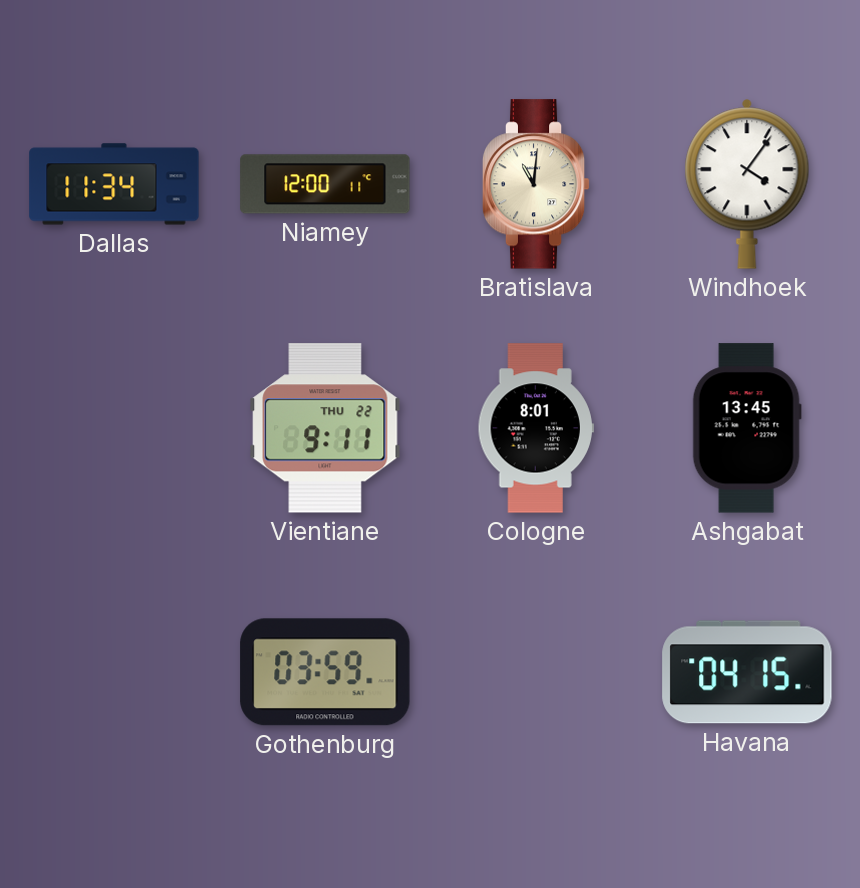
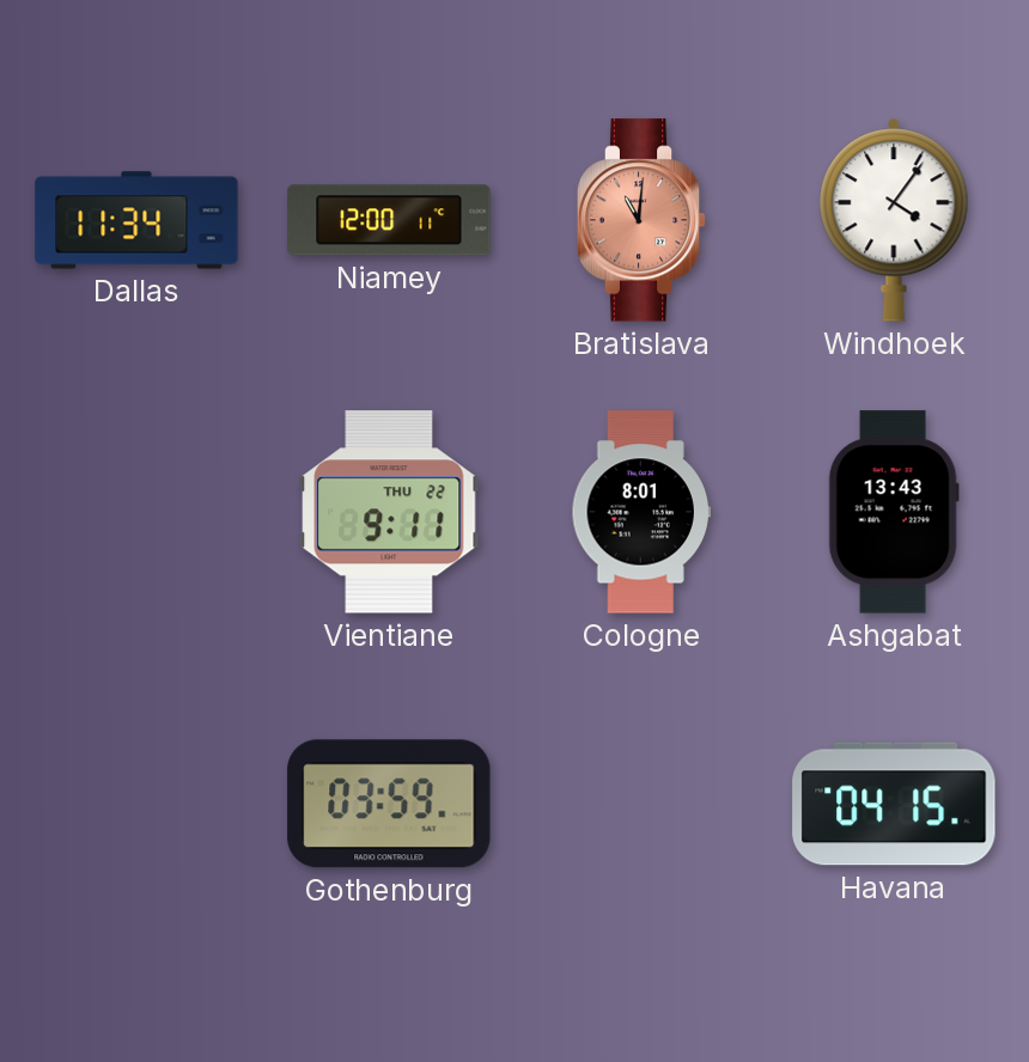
Bratislava dial: cream -> salmon
Ashgabat: 13:45 -> 13:43
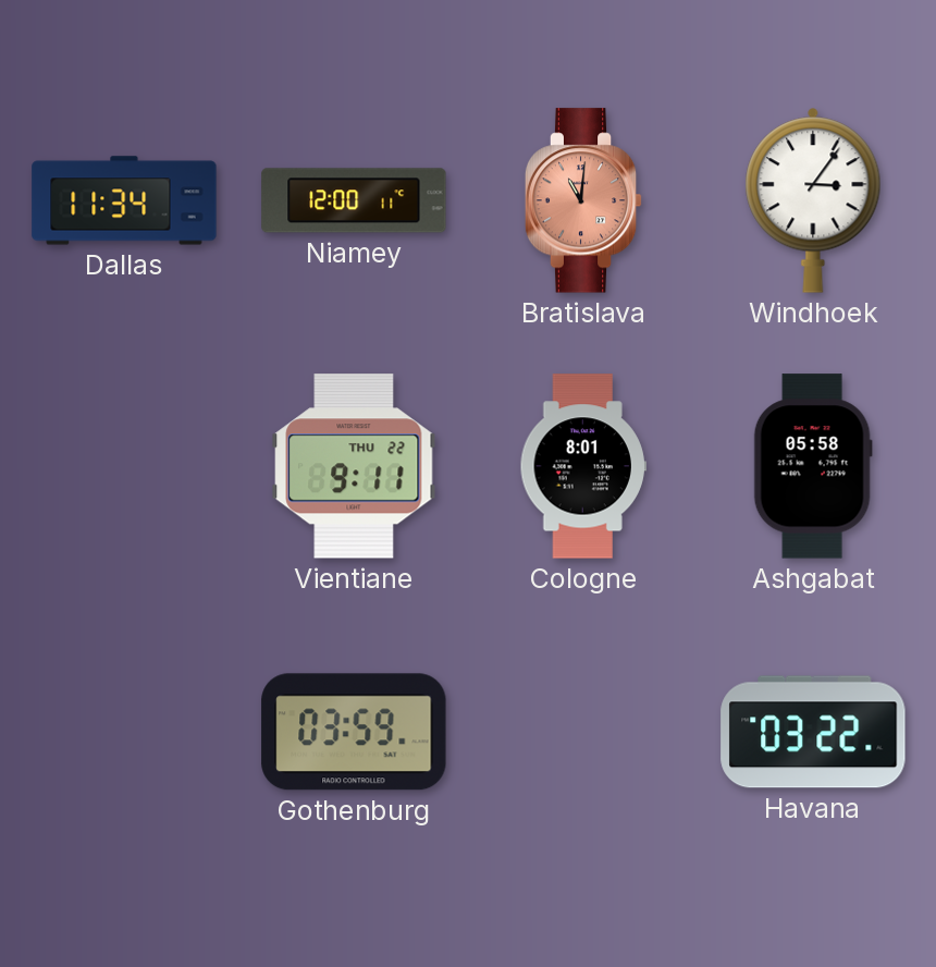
Windhoek: 4:06 -> 3:06
Ashgabat: 13:43 -> 05:58
Havana: 04:15 -> 03:22
